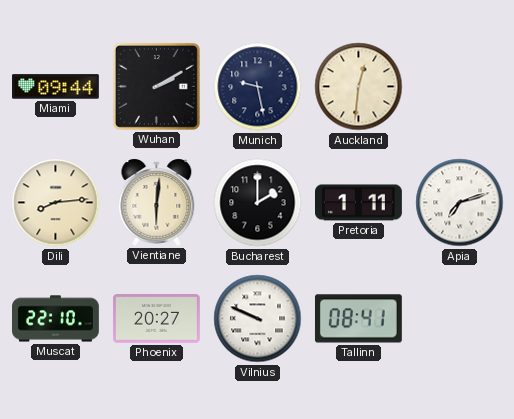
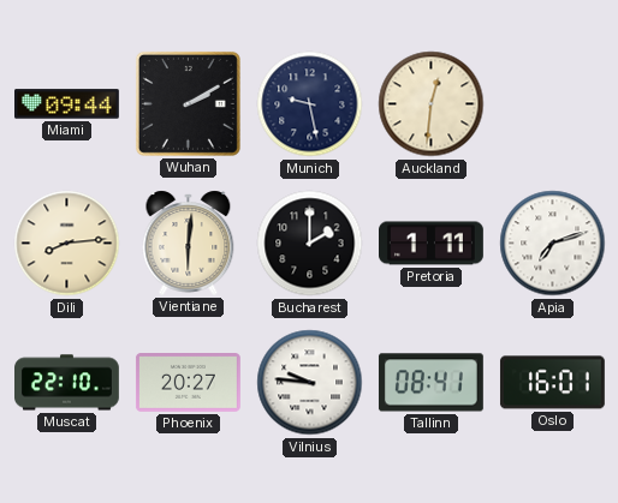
Vilnius: 9:49 -> 9:46
Oslo: none -> 16:01
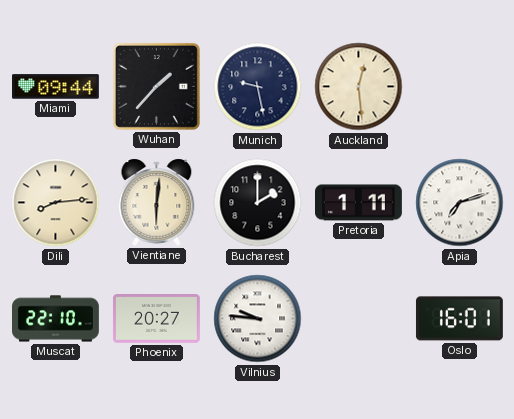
Wuhan: 2:10 -> 1:37
Auckland: 12:31 -> 12:29
Tallinn: 08:41 -> none
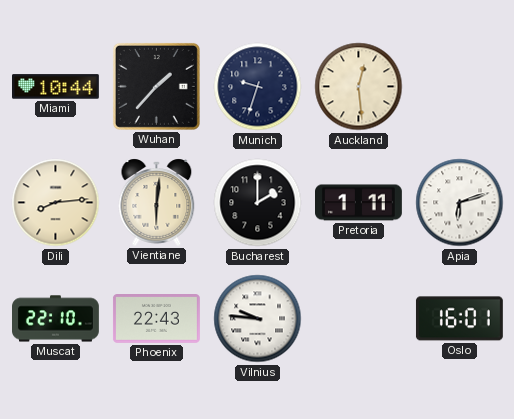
Miami: 09:44 -> 10:44
Munich: 9:28 -> 9:33
Apia: 7:12 -> 6:12
Phoenix: 20:27 -> 22:43
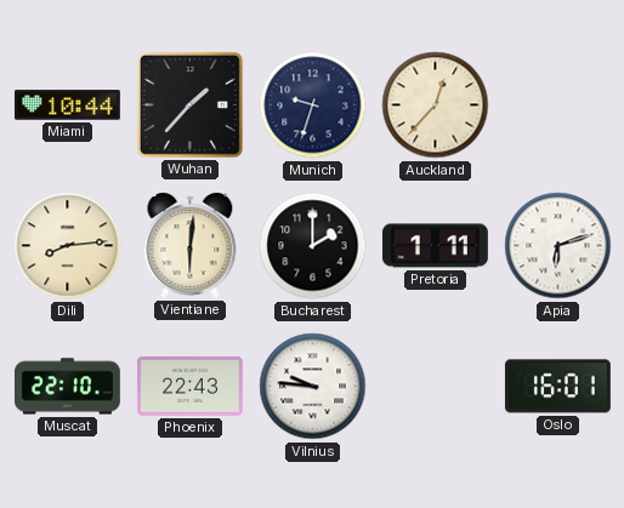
Auckland: 12:29 -> 12:37
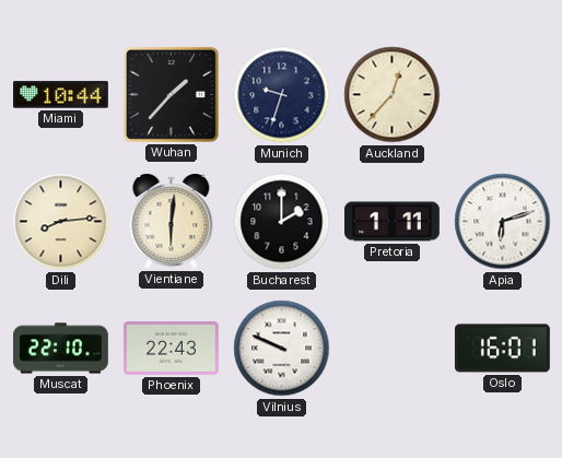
Vilnius: 9:46 -> 9:49
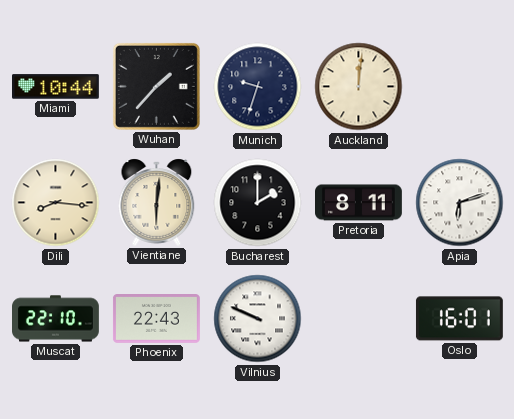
Auckland: 12:37 -> 12:01
Dili: 8:14 -> 8:16
Pretoria: 1:11 -> 8:11
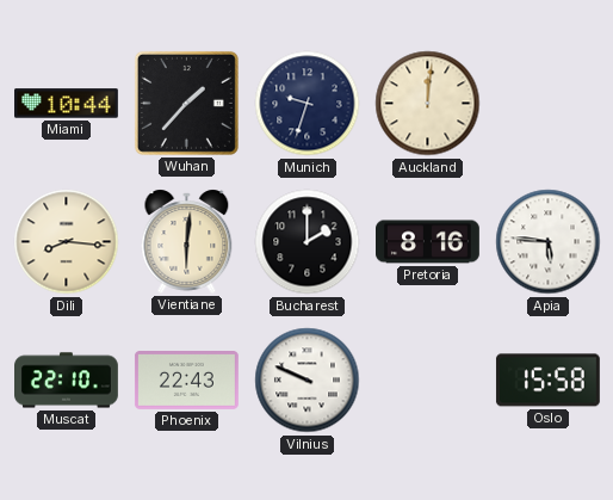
Pretoria: 8:11 -> 8:16
Apia: 6:12 -> 5:46
Oslo: 16:01 -> 15:58
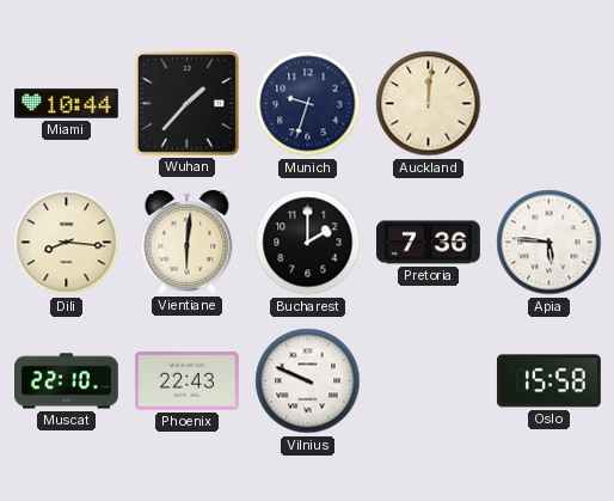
Pretoria: 8:16 -> 7:36
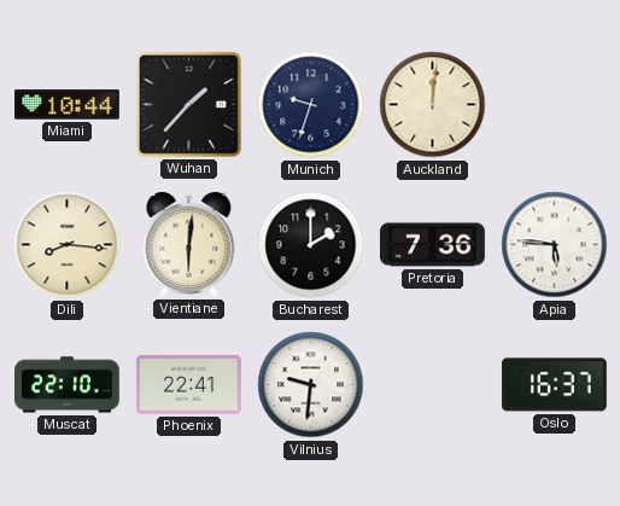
Phoenix: 22:43 -> 22:41
Vilnius: 9:49 -> 9:31
Oslo: 15:58 -> 16:37
